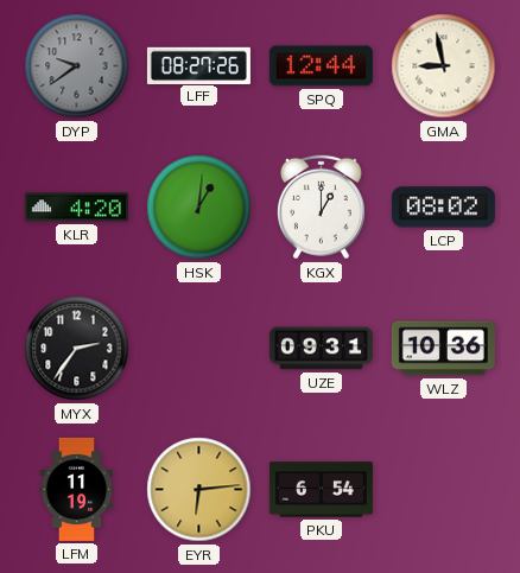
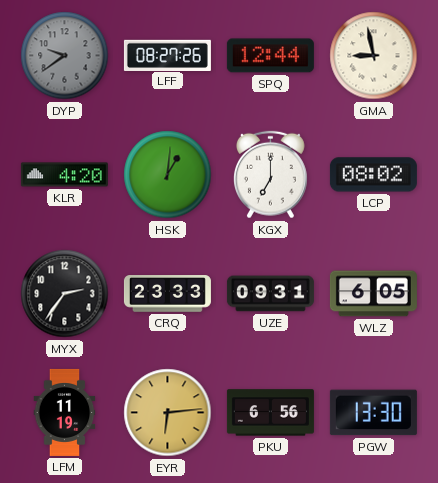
KGX: 1:00 -> 7:00
CRQ: none -> 23:33
WLZ: 10:36 -> 6:05
PKU: 6:54 -> 6:56
PGW: none -> 13:30
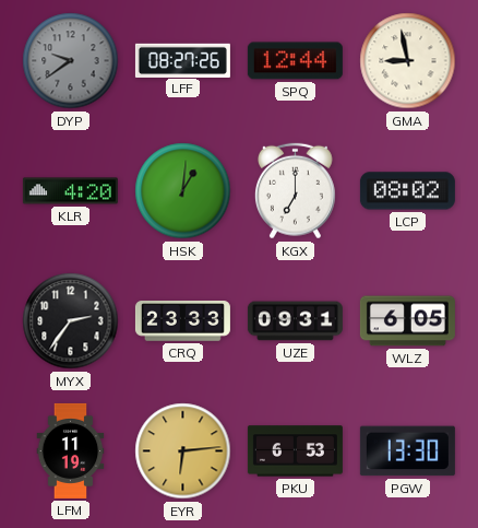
PKU: 6:56 -> 6:53
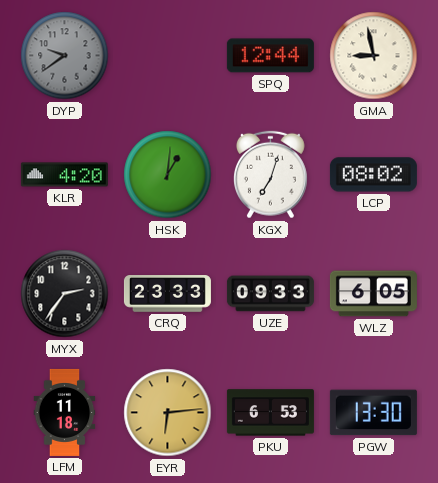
LFF: 08:27 -> none
KGX: 7:00 -> 7:03
UZE: 09:31 -> 09:33
LFM: 11:19 -> 11:18
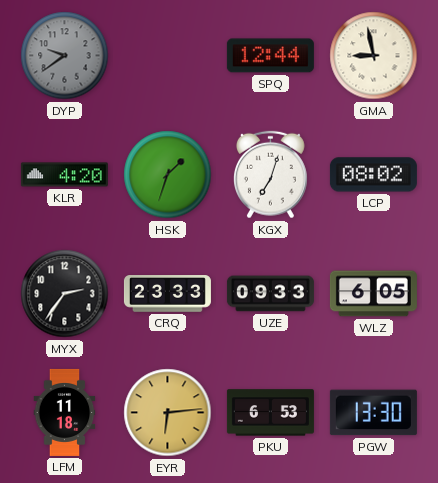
HSK: 1:01 -> 1:33
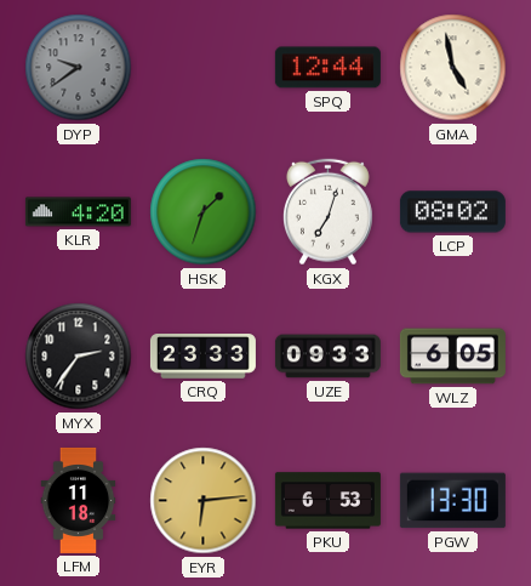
GMA: 8:58 -> 4:58
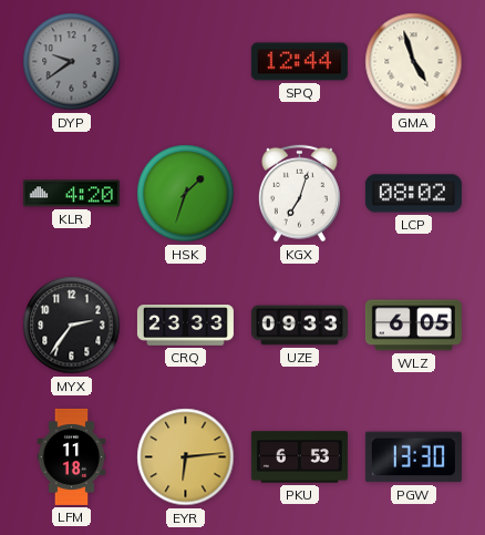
GMA: 4:58 -> 4:57
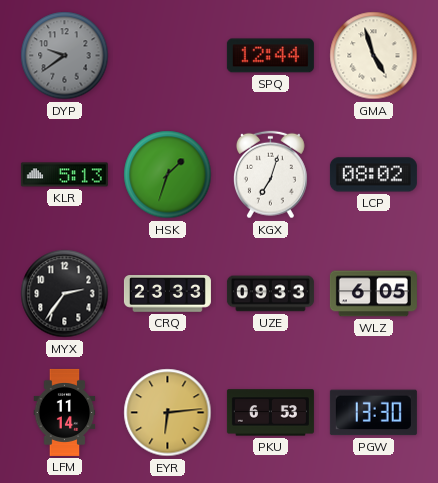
KLR: 4:20 -> 5:13
LFM: 11:18 -> 11:14
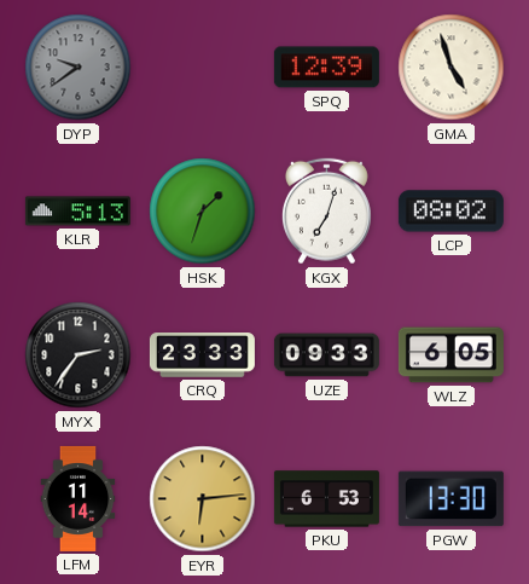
SPQ: 12:44 -> 12:39
